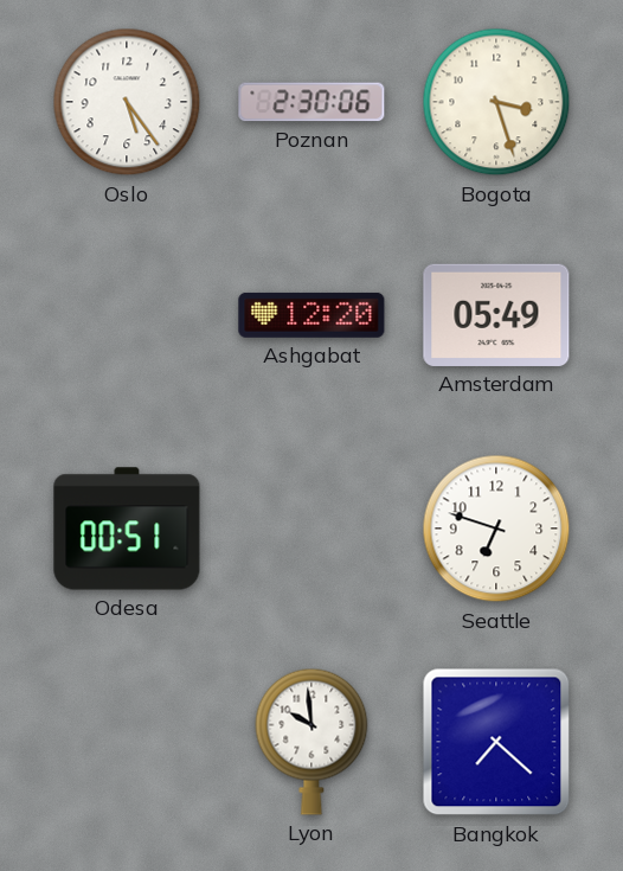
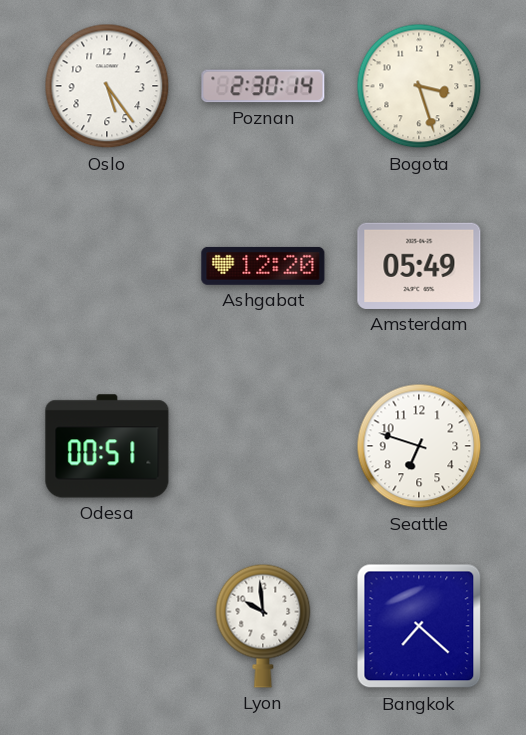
Poznan: 2:30:06 -> 2:30:14
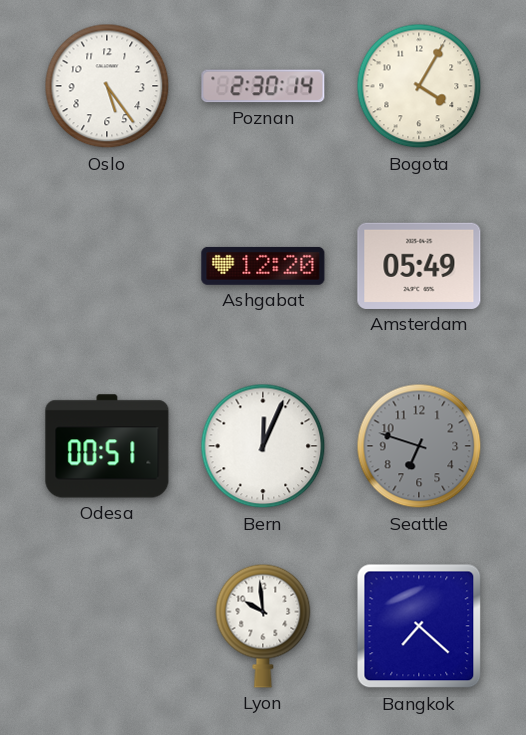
Bogota: 3:27 -> 4:05
Bern: none -> 12:04
Seattle dial: white -> grey
